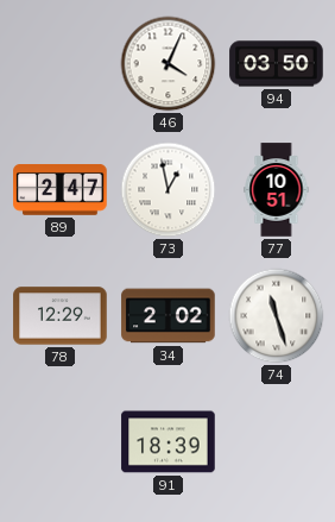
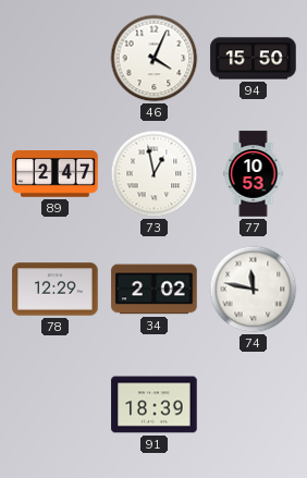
94: 03:50 -> 15:50
77: 10:51 -> 10:53
74: 11:27 -> 11:47
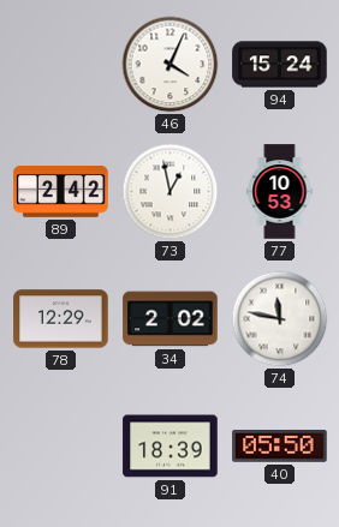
94: 15:50 -> 15:24
89: 2:47 -> 2:42
40: none -> 05:50
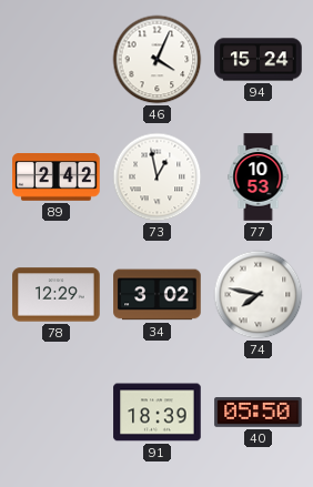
34: 2:02 -> 3:02
74: 11:47 -> 7:47
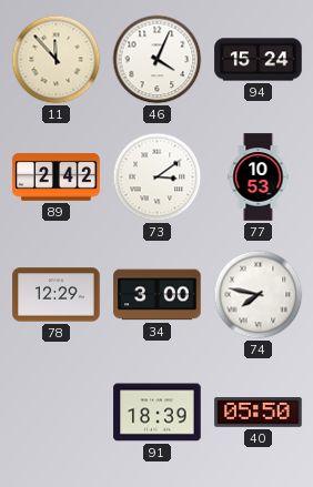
11: none -> 11:53
73: 12:58 -> 3:09
34: 3:02 -> 3:00
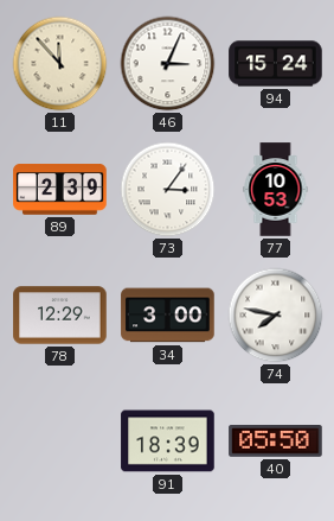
46: 4:04 -> 3:04
89: 2:42 -> 2:39
73: 3:09 -> 3:06
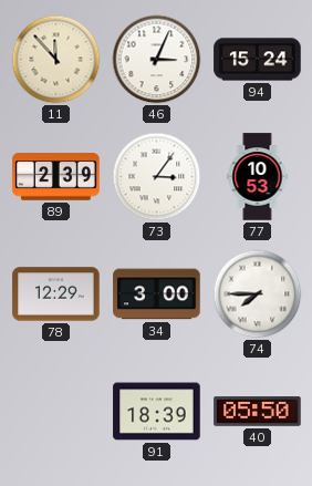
74: 7:47 -> 7:45
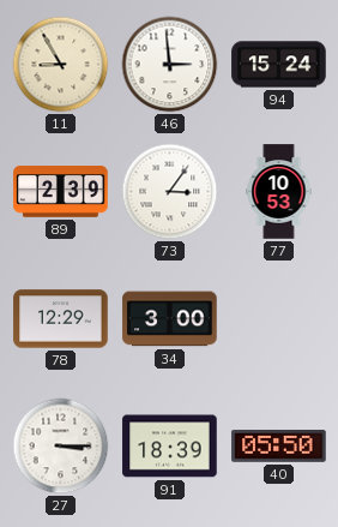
11: 11:53 -> 8:55
46: 3:04 -> 2:59
74: 7:45 -> none
27: none -> 3:15
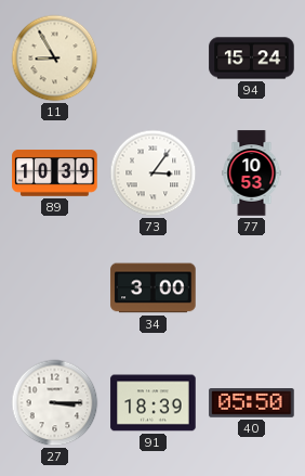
46: 2:59 -> none
89: 2:39 -> 10:39
78: 12:29 -> none
